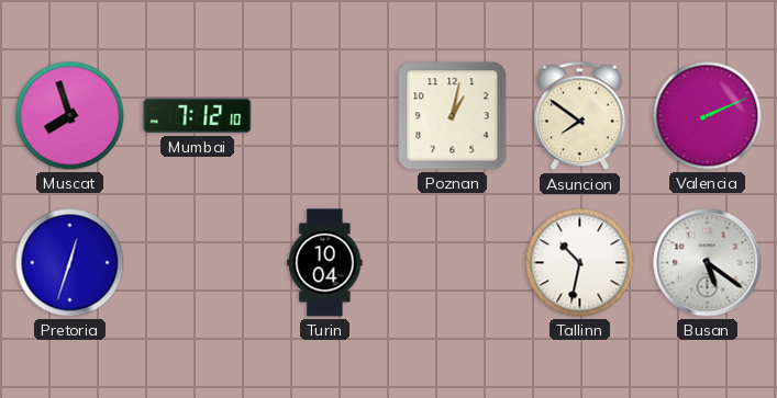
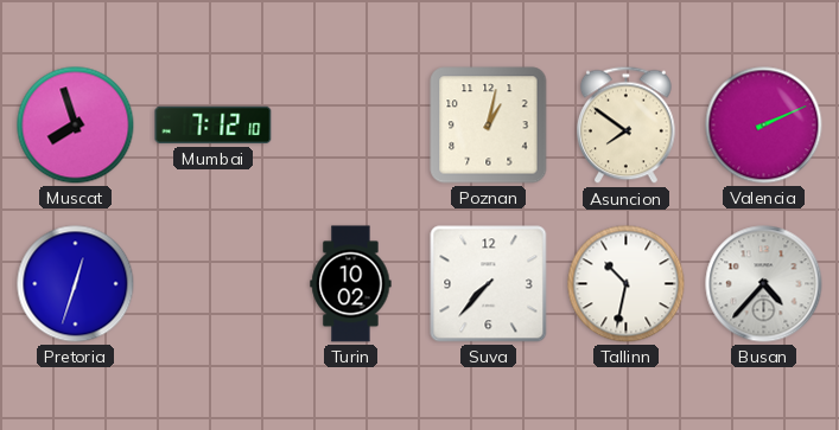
Turin: 10:04 -> 10:02
Suva: none -> 7:37
Busan: 5:21 -> 4:37
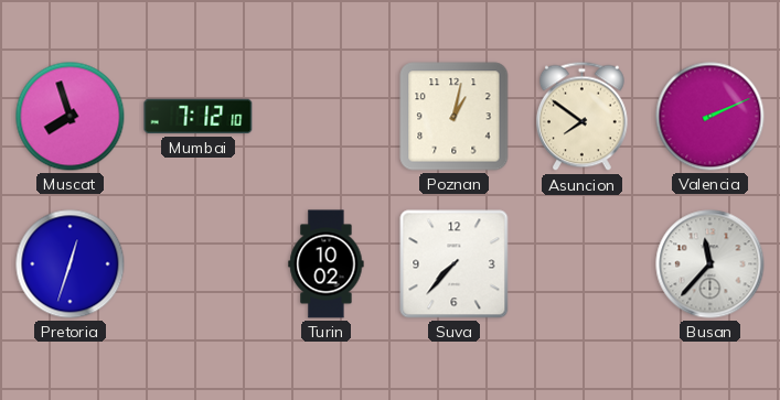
Tallinn: 10:32 -> none
Busan: 4:37 -> 11:37
